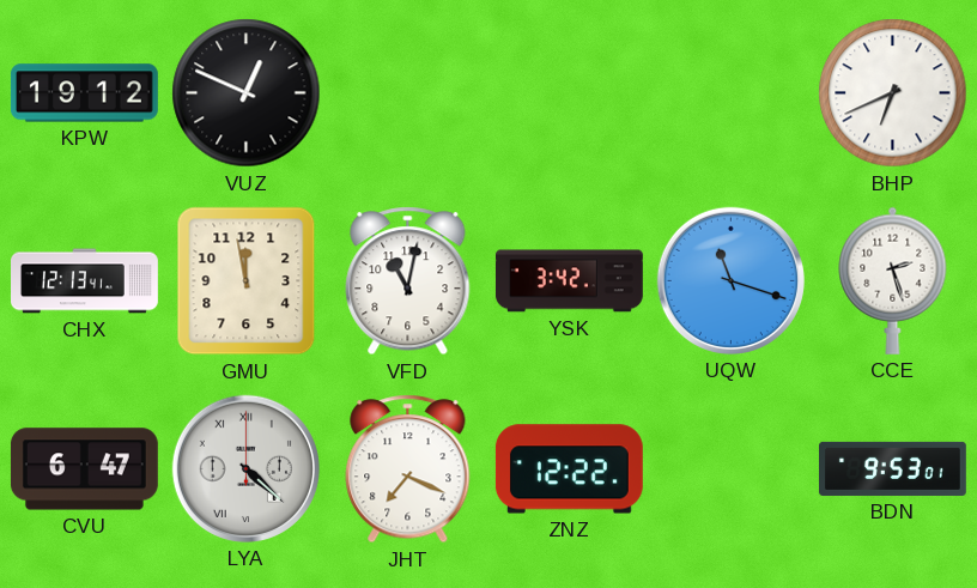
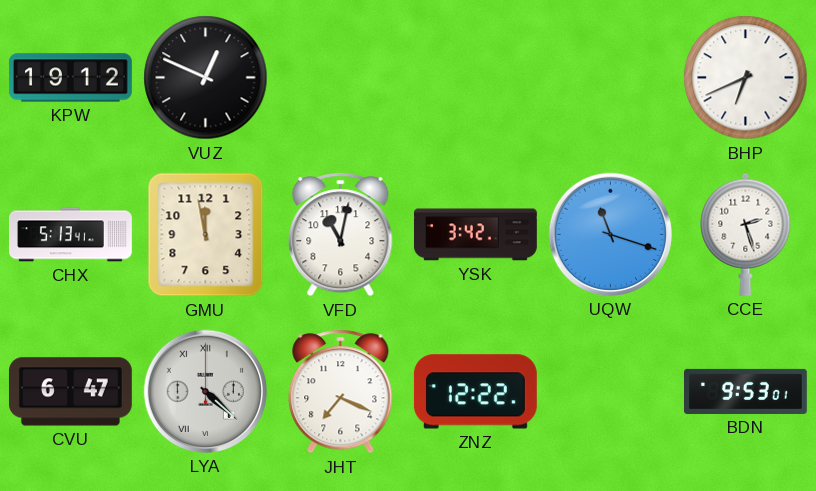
CHX: 12:13 -> 5:13
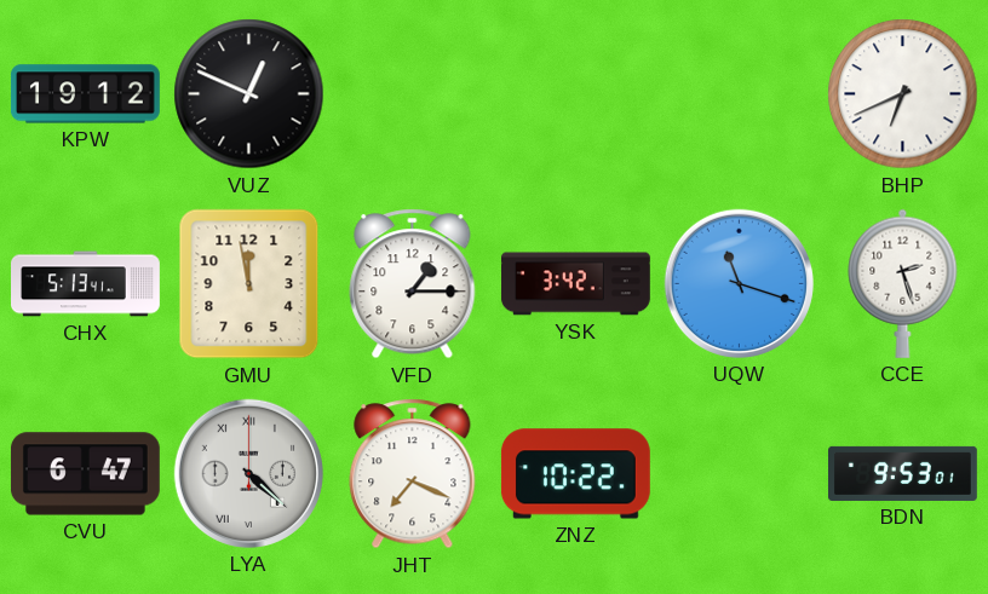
VFD: 11:02 -> 1:15
ZNZ: 12:22 -> 10:22
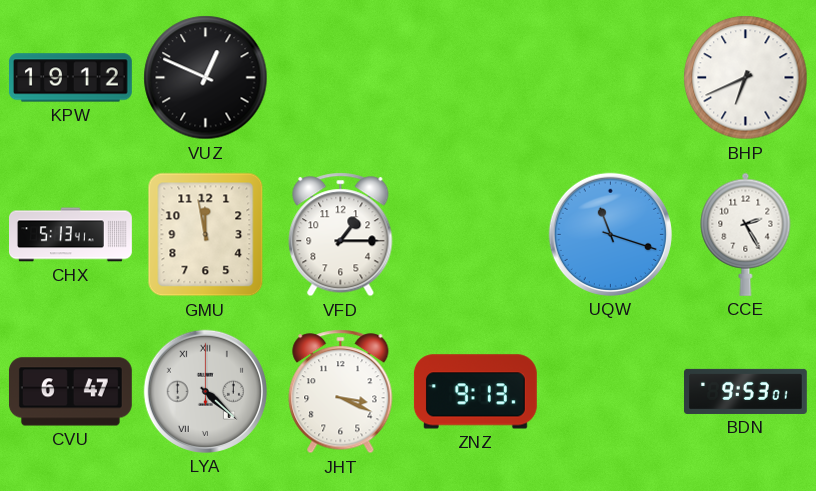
YSK: 3:42 -> none
CCE: 2:27 -> 2:25
JHT: 7:19 -> 3:19
ZNZ: 10:22 -> 9:13
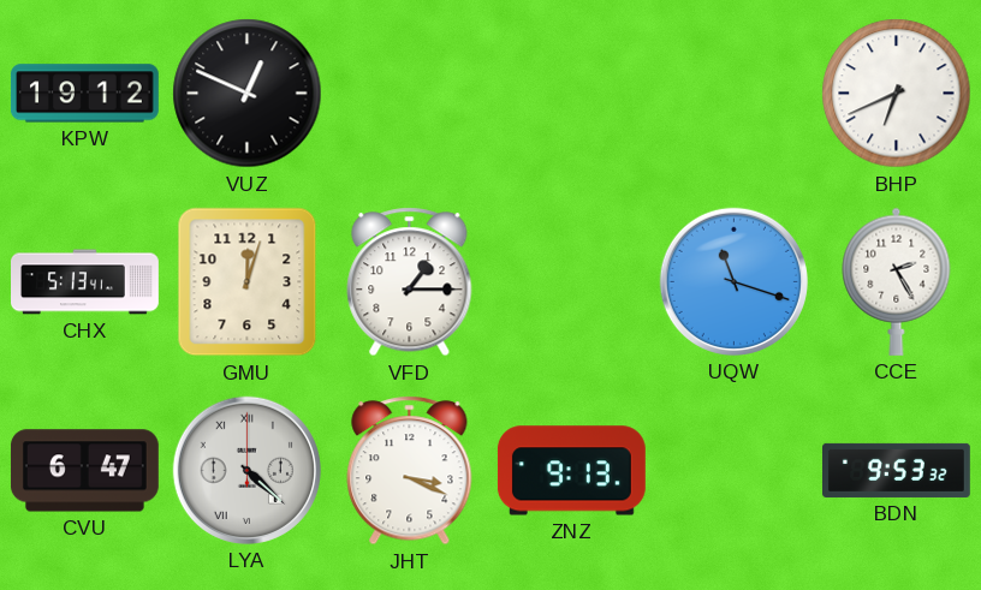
GMU: 11:58 -> 12:03
BDN: 9:53:01 -> 9:53:32
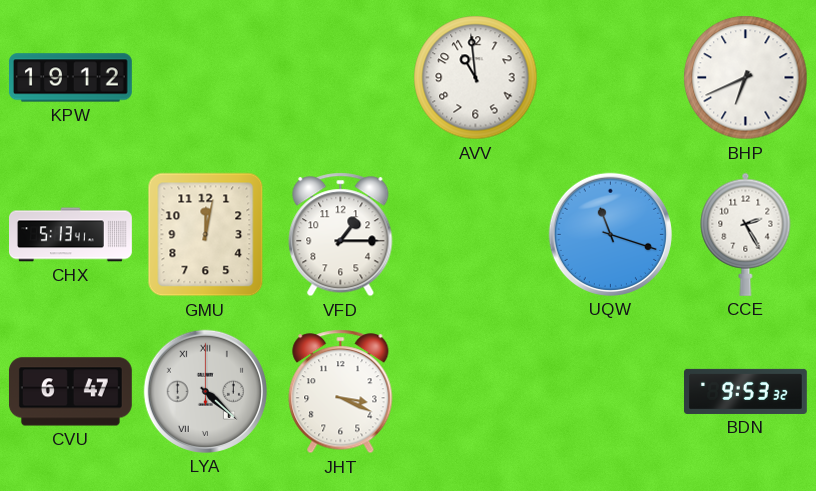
VUZ: 12:49 -> none
AVV: none -> 10:59
GMU: 12:03 -> 12:02
ZNZ: 9:13 -> none
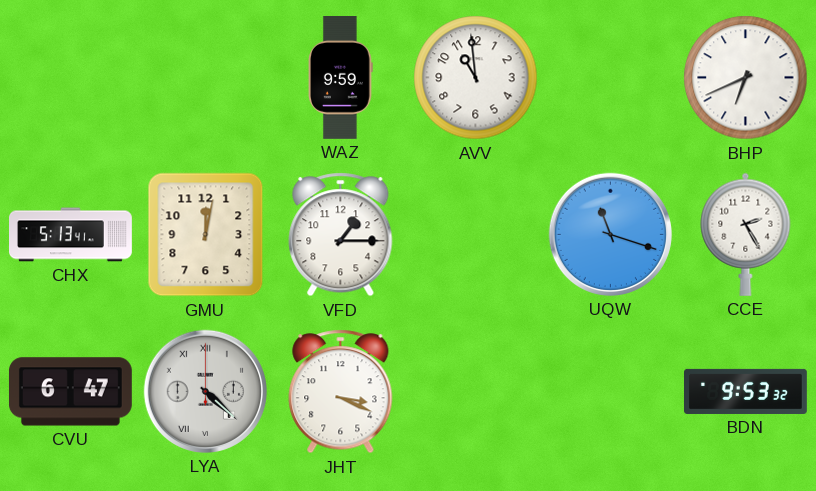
KPW: 19:12 -> none
WAZ: none -> 9:59
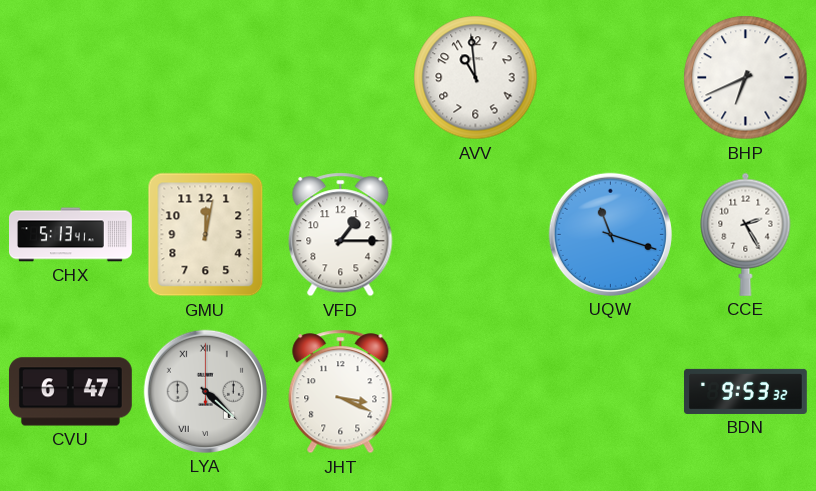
WAZ: 9:59 -> none
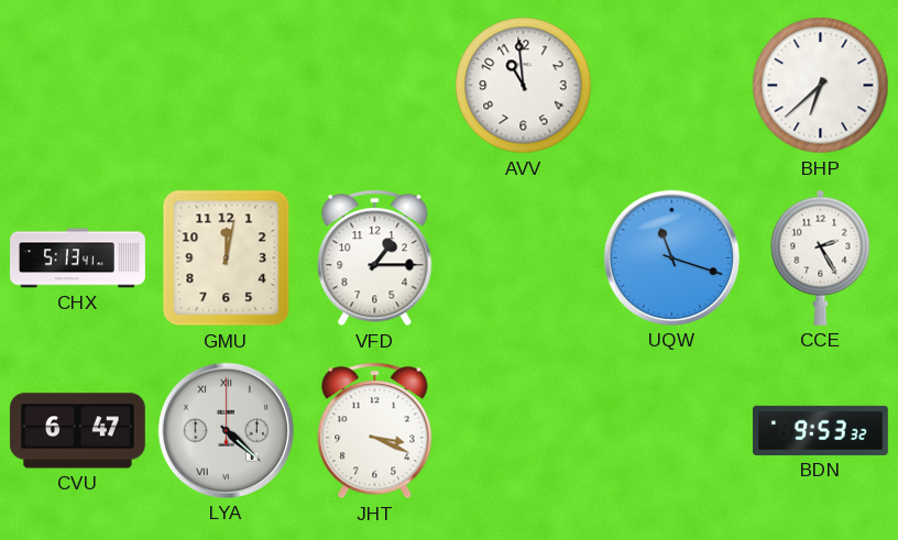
BHP: 6:41 -> 6:38
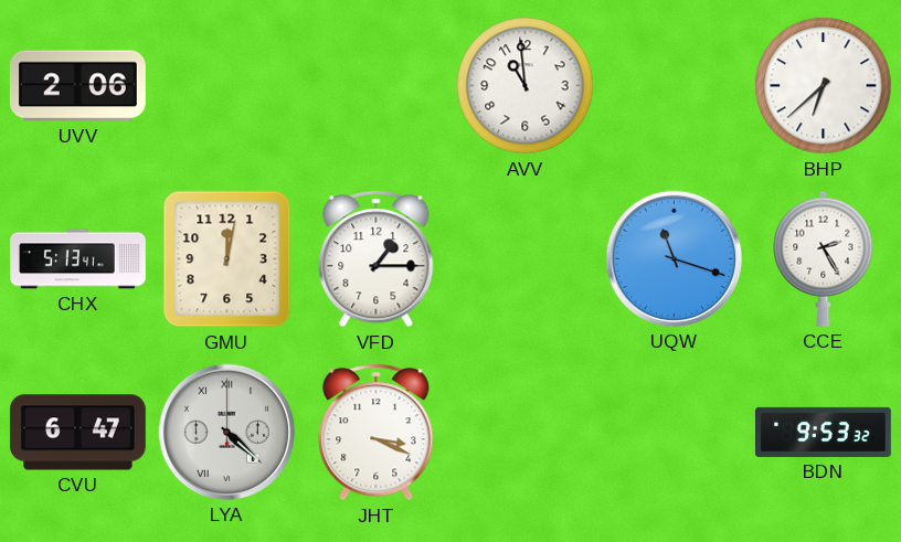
UVV: none -> 2:06
